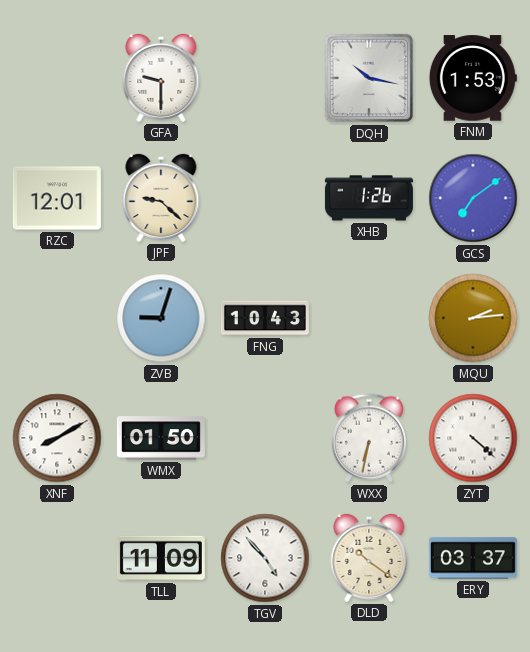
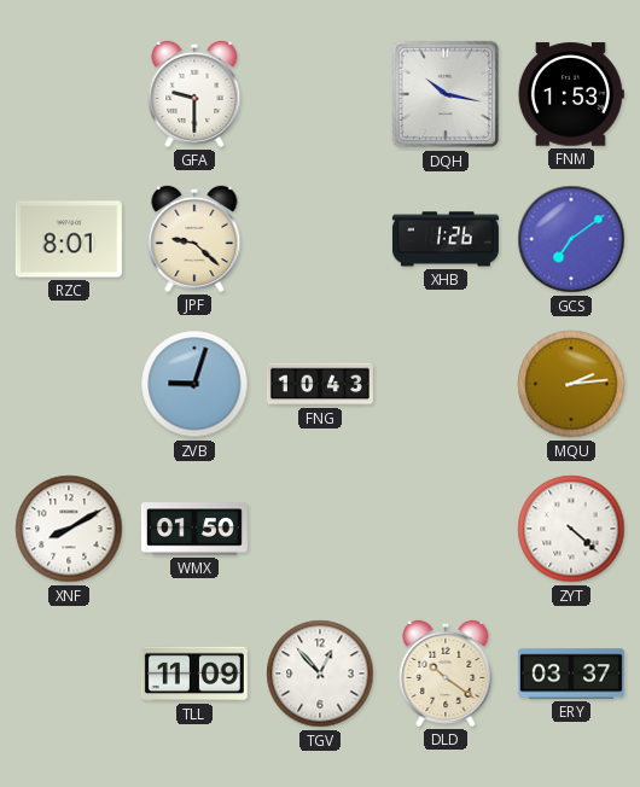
RZC: 12:01 -> 8:01
WXX: 6:32 -> none
TGV: 4:53 -> 12:53
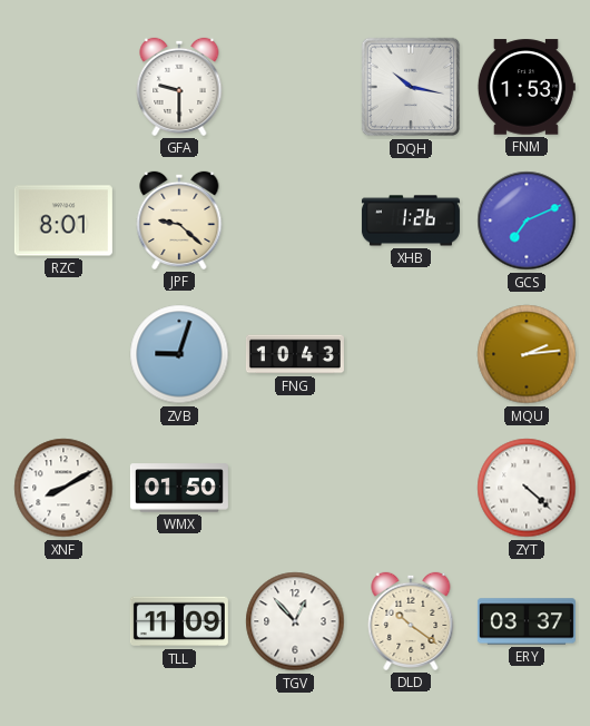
GCS: 7:09 -> 7:11
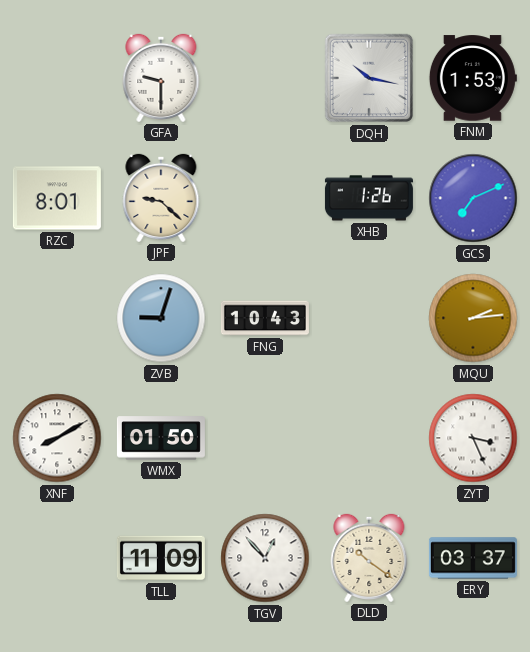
ZYT: 4:22 -> 3:26
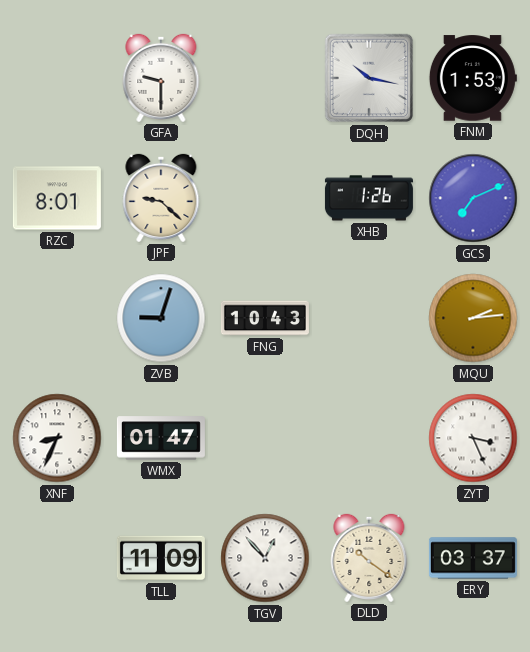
XNF: 8:10 -> 8:34
WMX: 01:50 -> 01:47
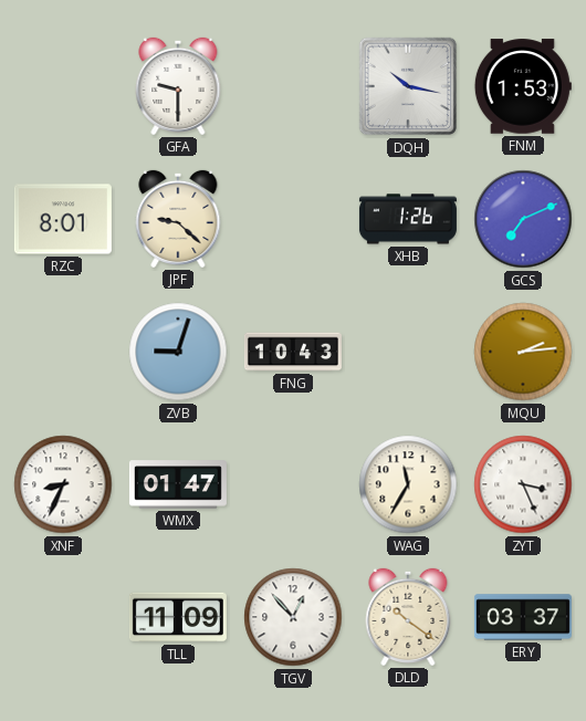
WAG: none -> 11:35
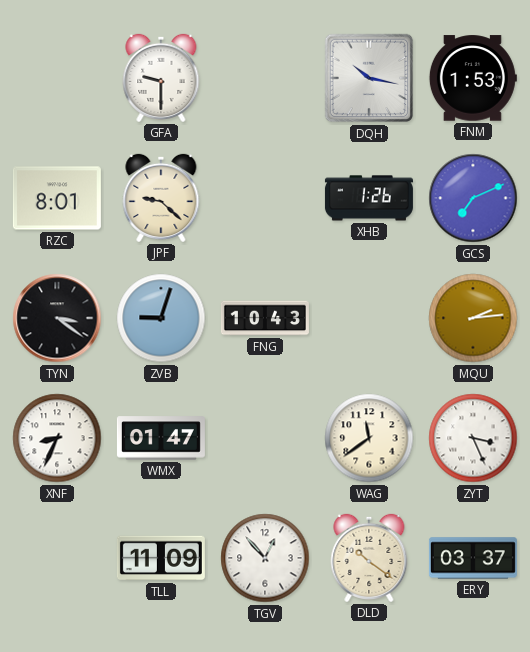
TYN: none -> 3:21
WAG: 11:35 -> 11:39
